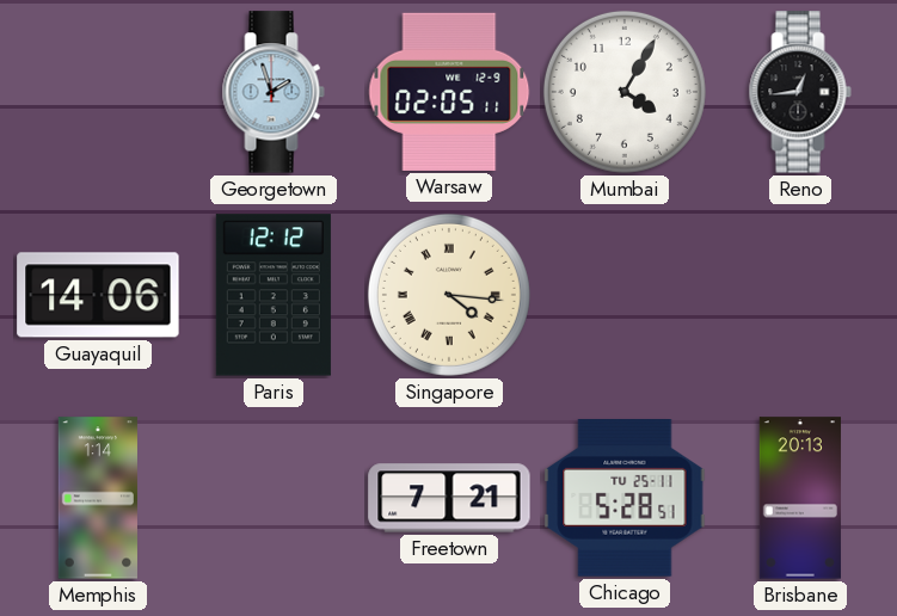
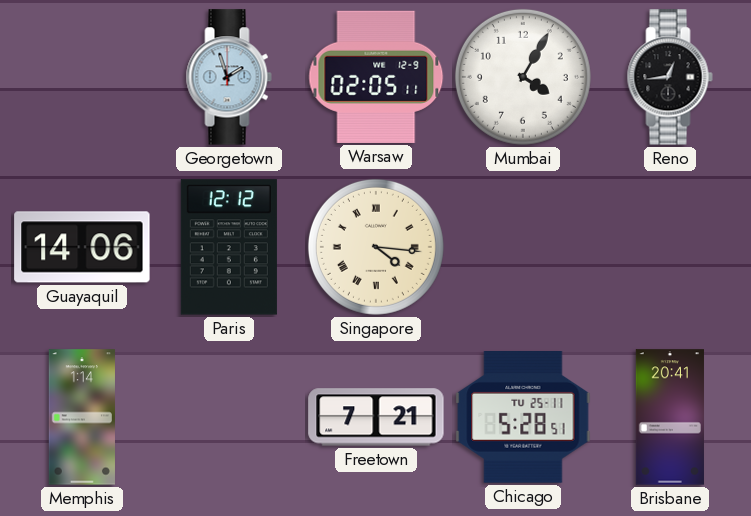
Brisbane: 20:13 -> 20:41
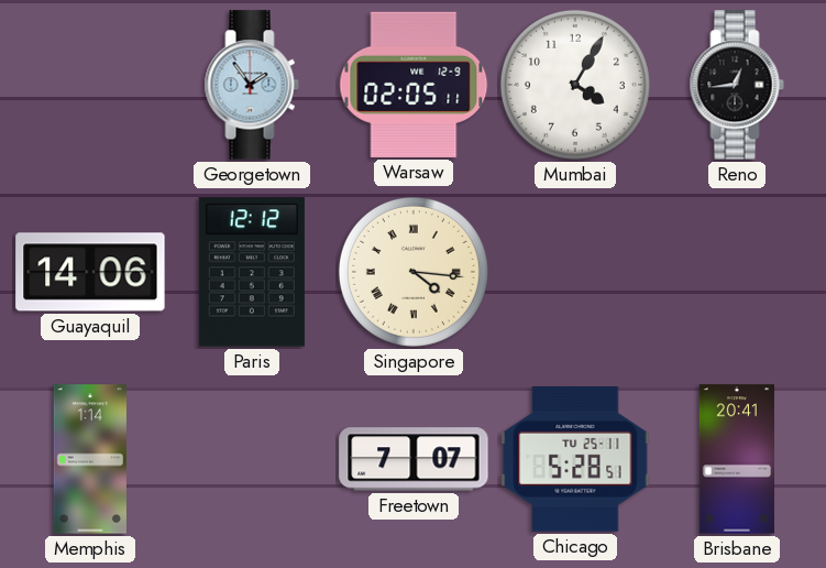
Georgetown: 1:57 -> 1:54
Freetown: 7:21 -> 7:07
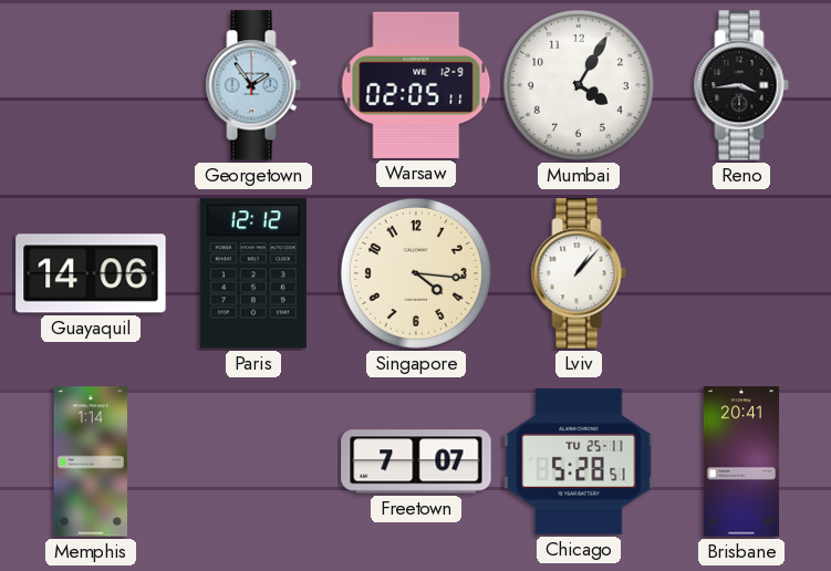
Reno: 12:44 -> 3:44
Singapore numerals: Roman -> Arabic
Lviv: none -> 1:07
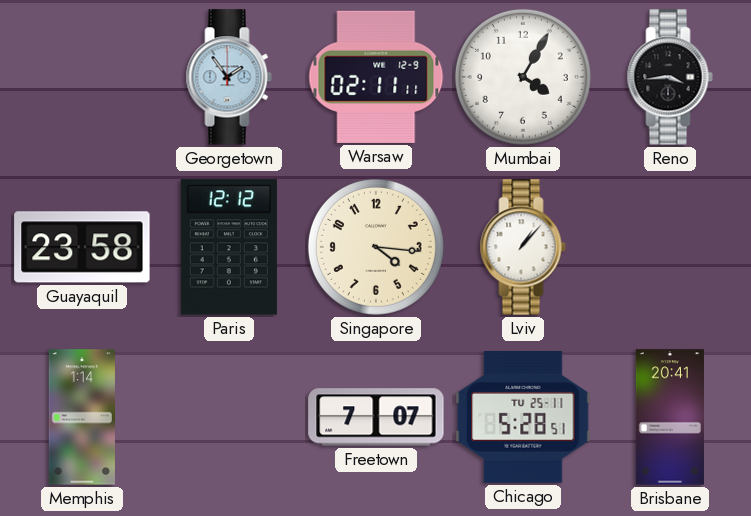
Warsaw: 02:05 -> 02:11
Guayaquil: 14:06 -> 23:58
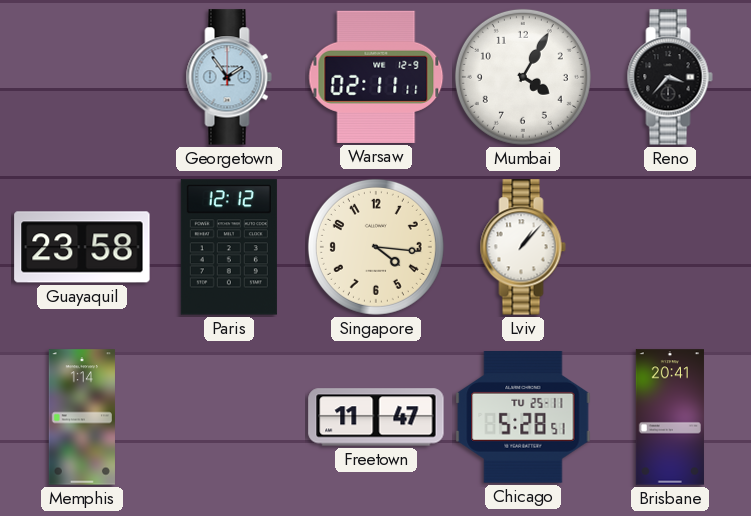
Reno: 3:44 -> 3:37
Freetown: 7:07 -> 11:47
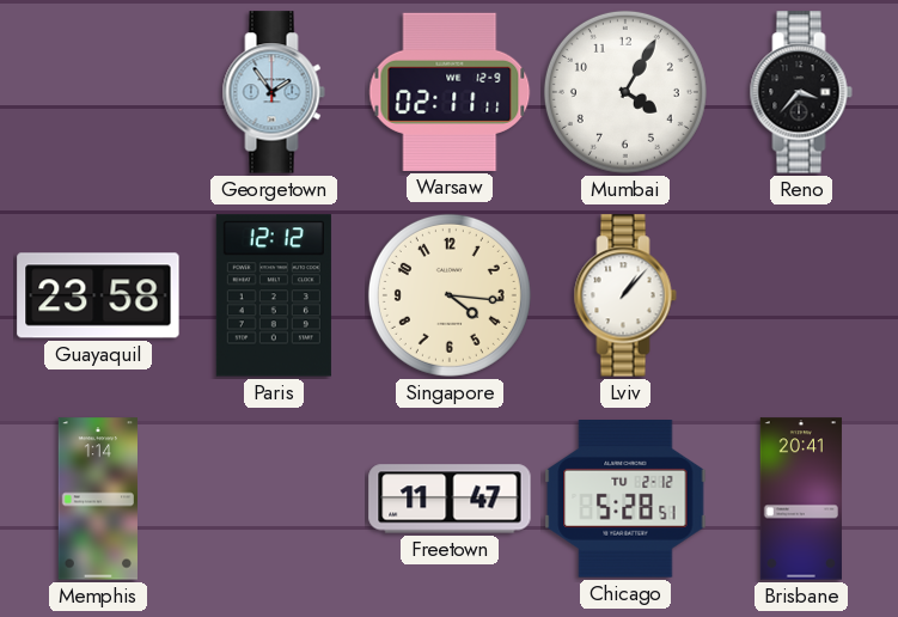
Chicago date: TU 25-11 -> TU 2-12
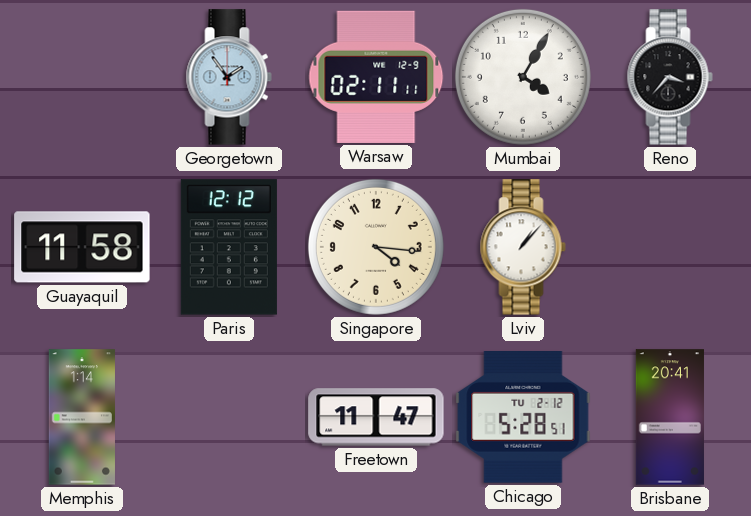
Guayaquil: 23:58 -> 11:58
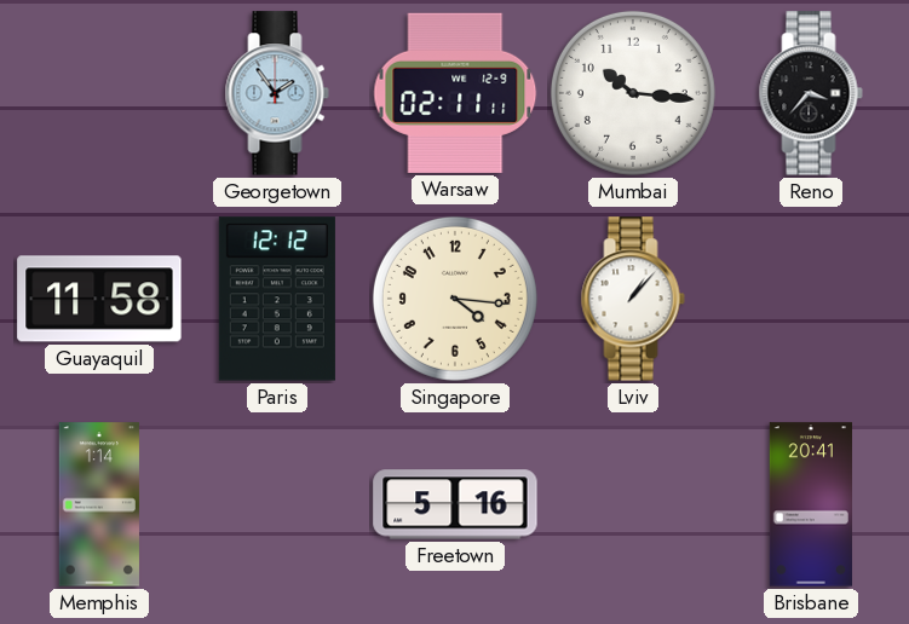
Mumbai: 4:05 -> 10:16
Freetown: 11:47 -> 5:16
Chicago: 5:28 -> none
